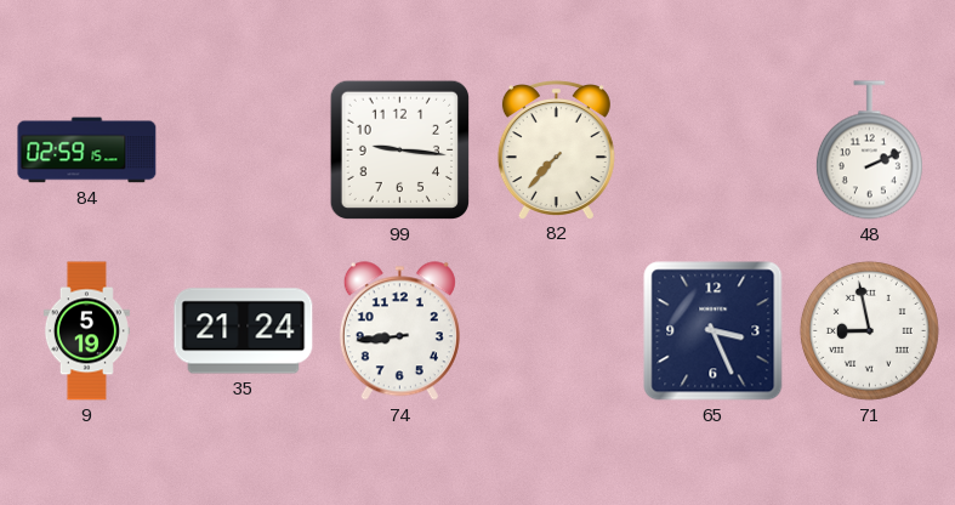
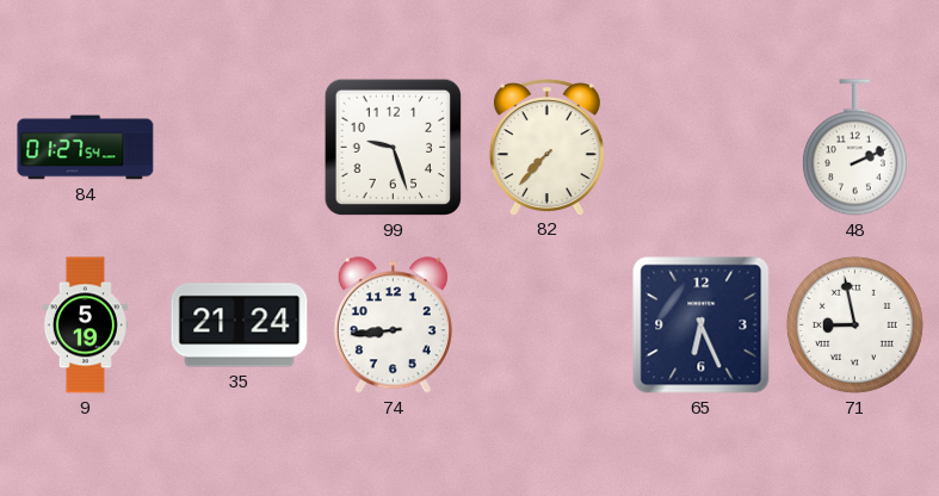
84: 02:59 -> 01:27
99: 9:16 -> 9:27
65: 3:26 -> 6:26
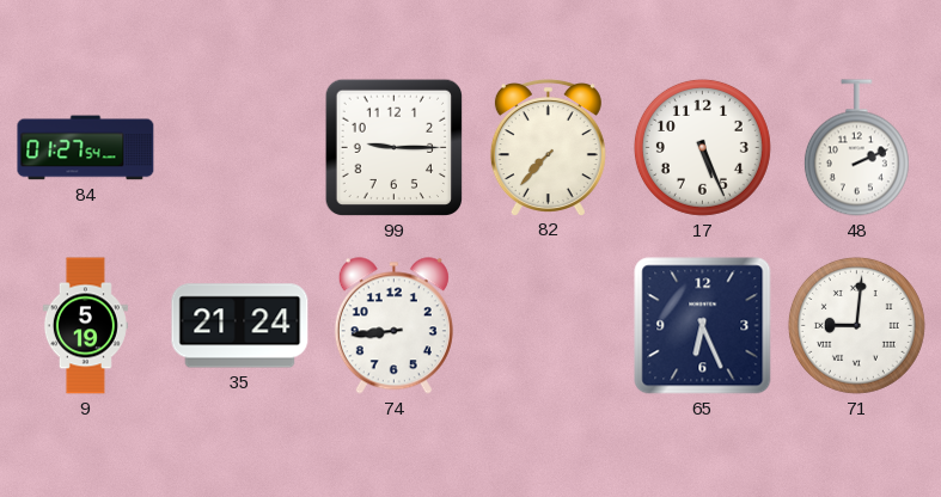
99: 9:27 -> 9:15
17: none -> 5:26
71: 8:58 -> 9:01
